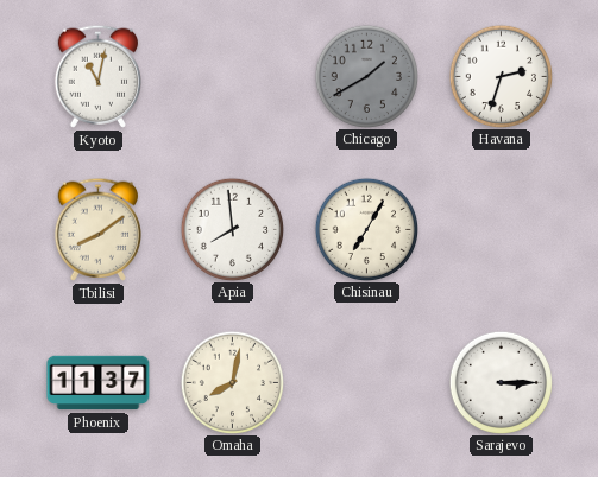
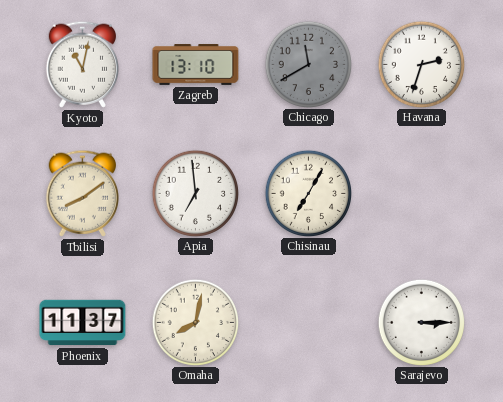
Zagreb: none -> 13:10
Chicago: 1:40 -> 11:40
Apia: 7:59 -> 6:59
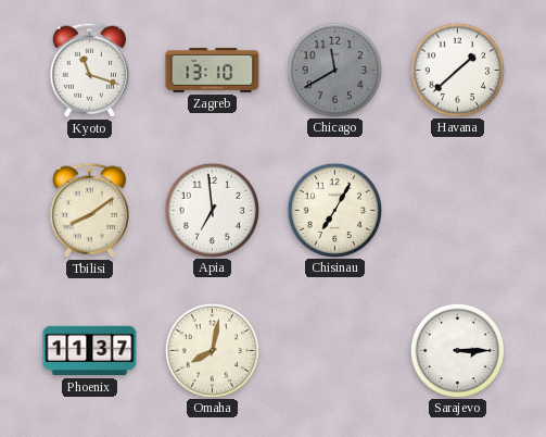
Kyoto: 11:02 -> 11:18
Havana: 2:33 -> 1:38
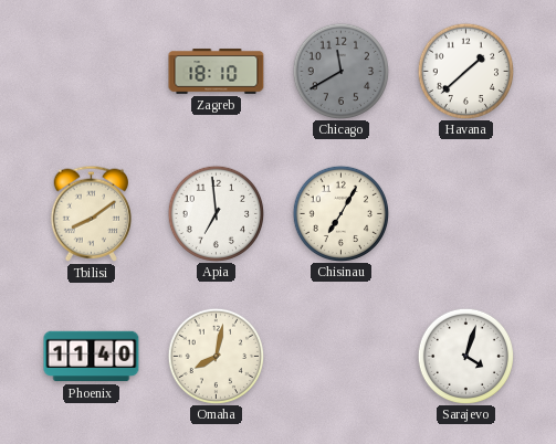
Kyoto: 11:18 -> none
Zagreb: 13:10 -> 18:10
Phoenix: 11:37 -> 11:40
Sarajevo: 3:15 -> 4:03
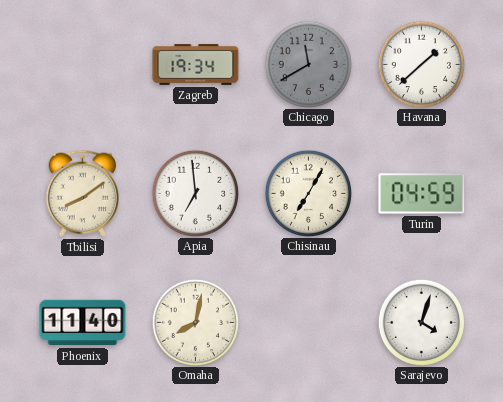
Zagreb: 18:10 -> 19:34
Turin: none -> 04:59
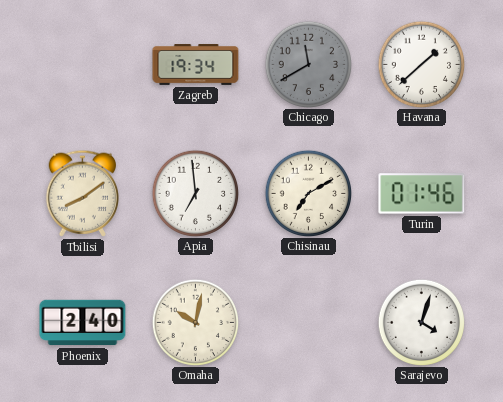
Chisinau: 7:05 -> 7:10
Turin: 04:59 -> 01:46
Phoenix: 11:40 -> 2:40
Omaha: 8:02 -> 10:02
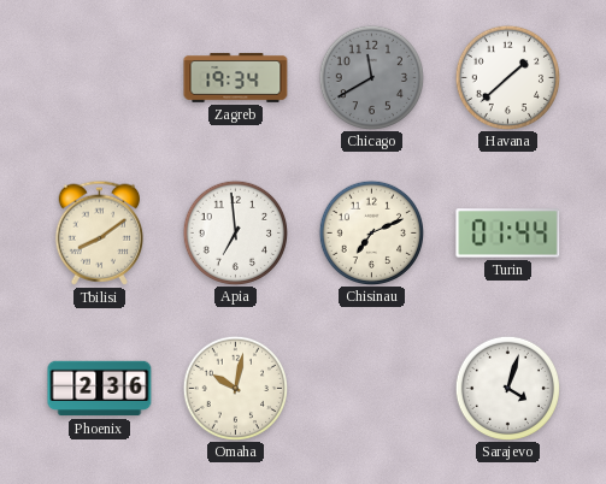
Chisinau: 7:10 -> 7:11
Turin: 01:46 -> 01:44
Phoenix: 2:40 -> 2:36
